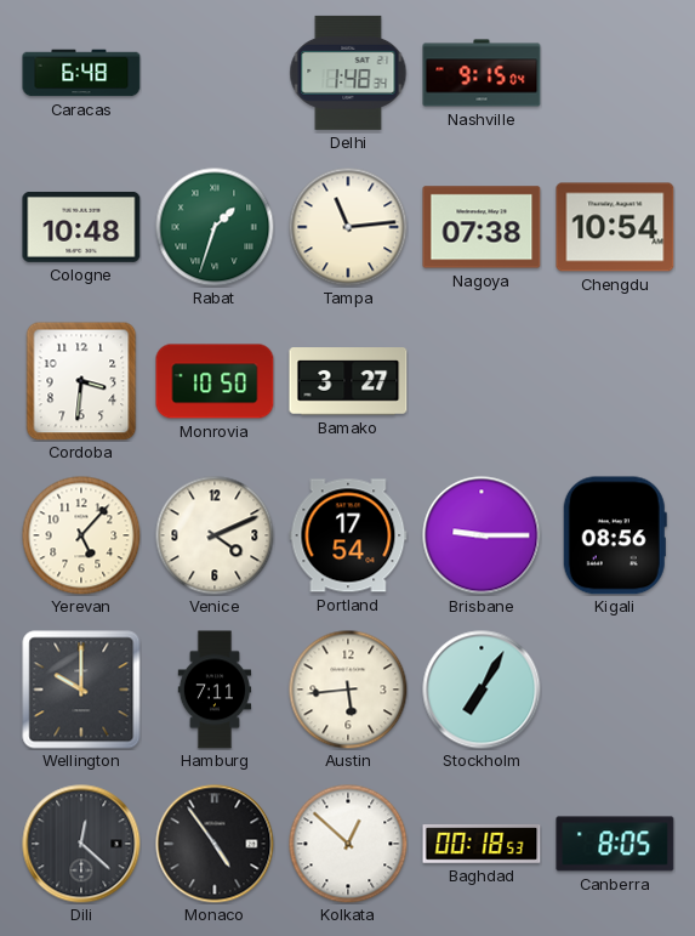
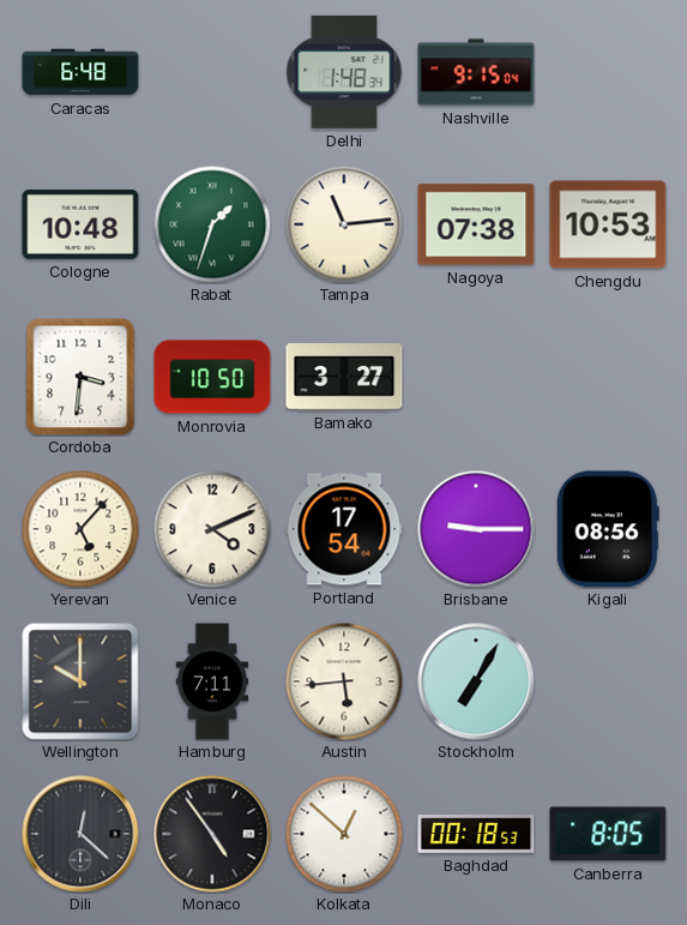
Chengdu: 10:54 -> 10:53
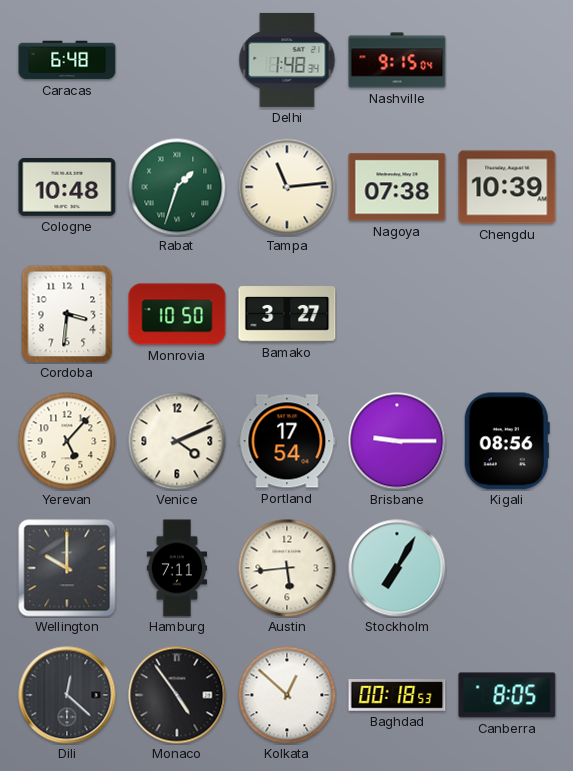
Chengdu: 10:53 -> 10:39
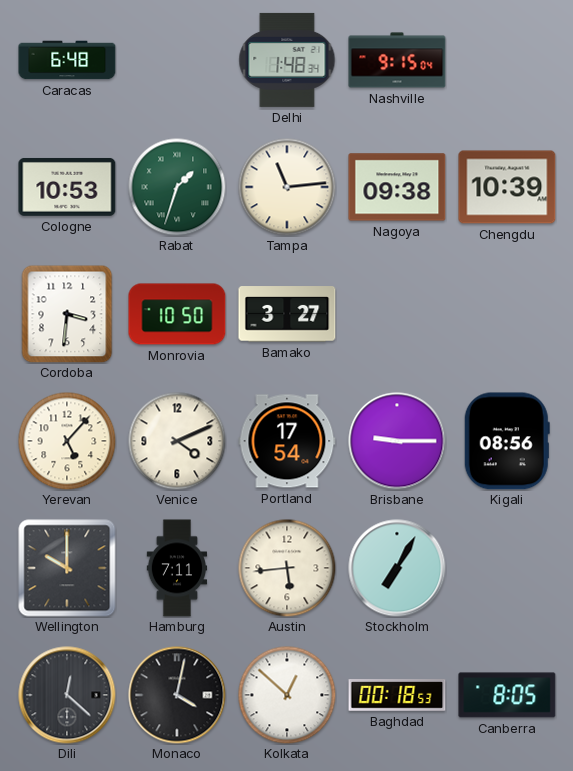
Cologne: 10:48 -> 10:53
Nagoya: 07:38 -> 09:38
Monaco: 4:54 -> 4:02
